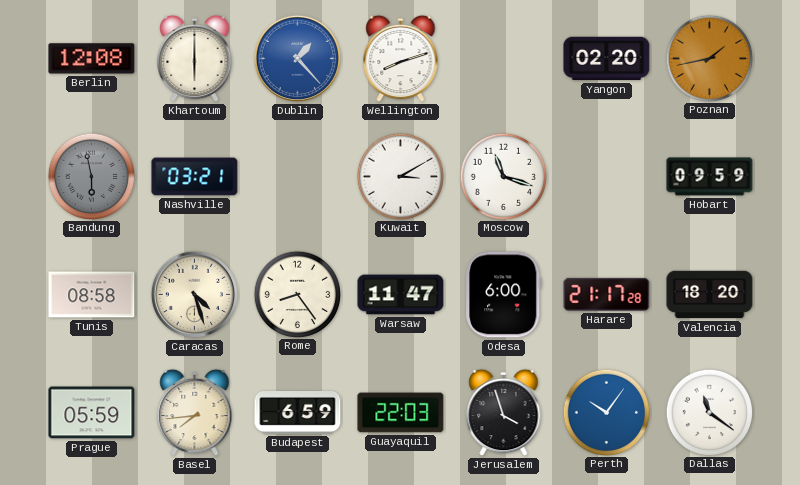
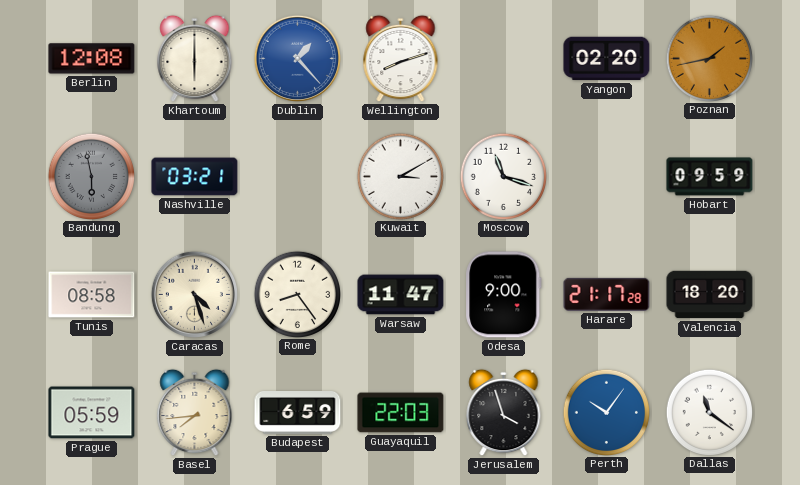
Odesa: 6:00 -> 9:00
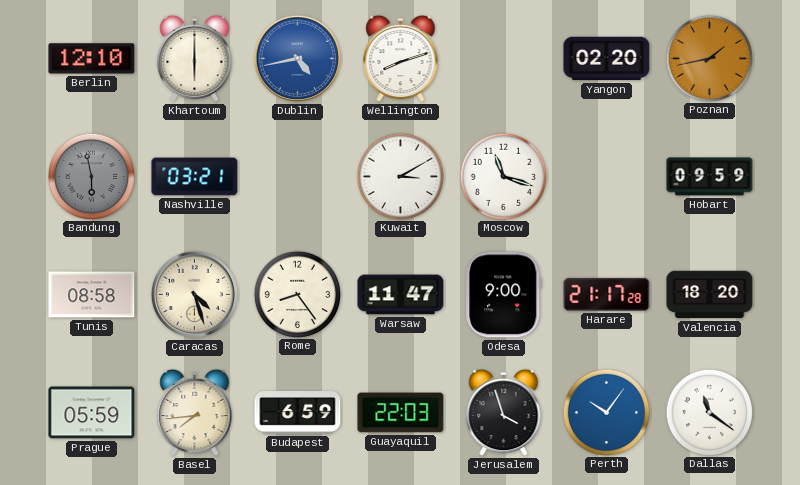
Berlin: 12:08 -> 12:10
Dublin: 1:23 -> 4:43
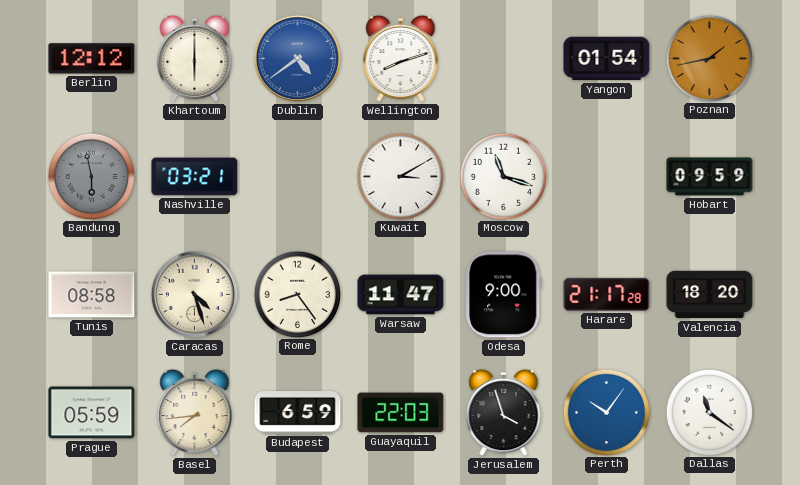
Berlin: 12:10 -> 12:12
Dublin: 4:43 -> 4:39
Yangon: 02:20 -> 01:54
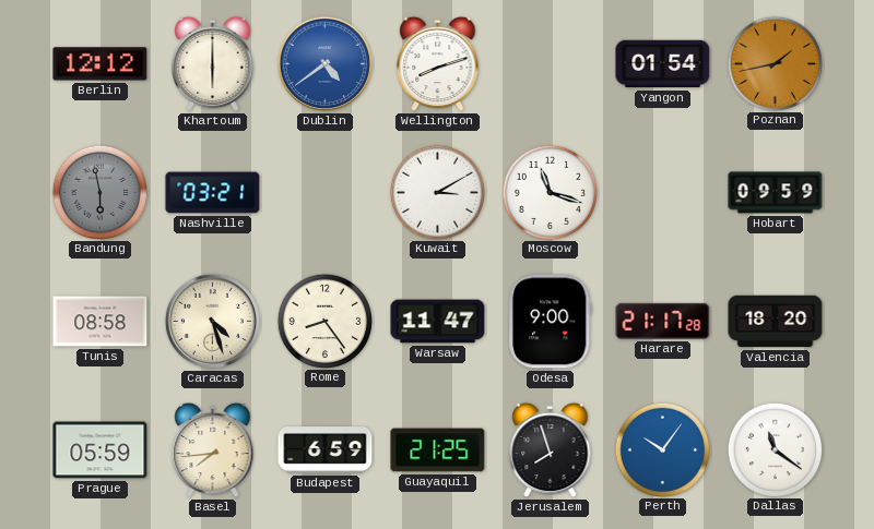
Guayaquil: 22:03 -> 21:25
Jerusalem: 3:57 -> 7:57
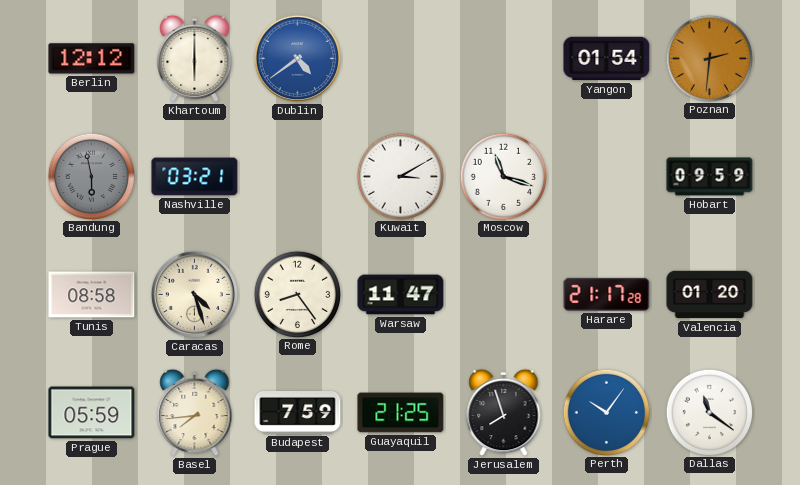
Wellington: 8:12 -> none
Poznan: 1:43 -> 2:31
Odesa: 9:00 -> none
Valencia: 18:20 -> 01:20
Budapest: 6:59 -> 7:59
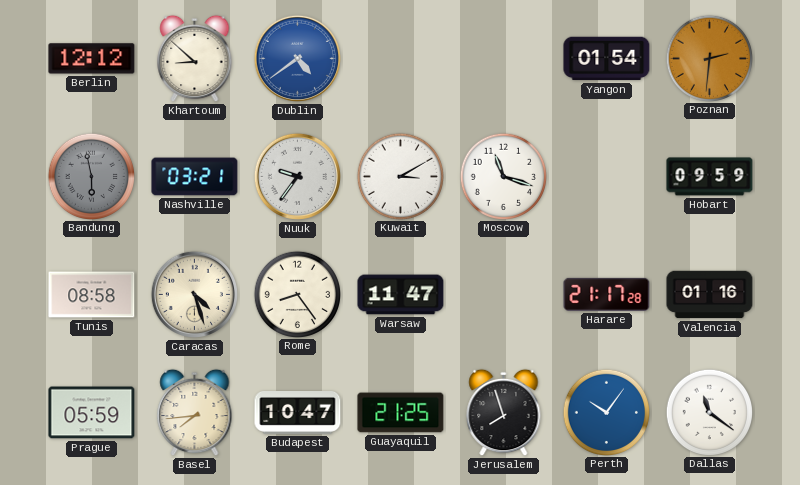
Khartoum: 6:00 -> 8:52
Nuuk: none -> 9:36
Valencia: 01:20 -> 01:16
Budapest: 7:59 -> 10:47
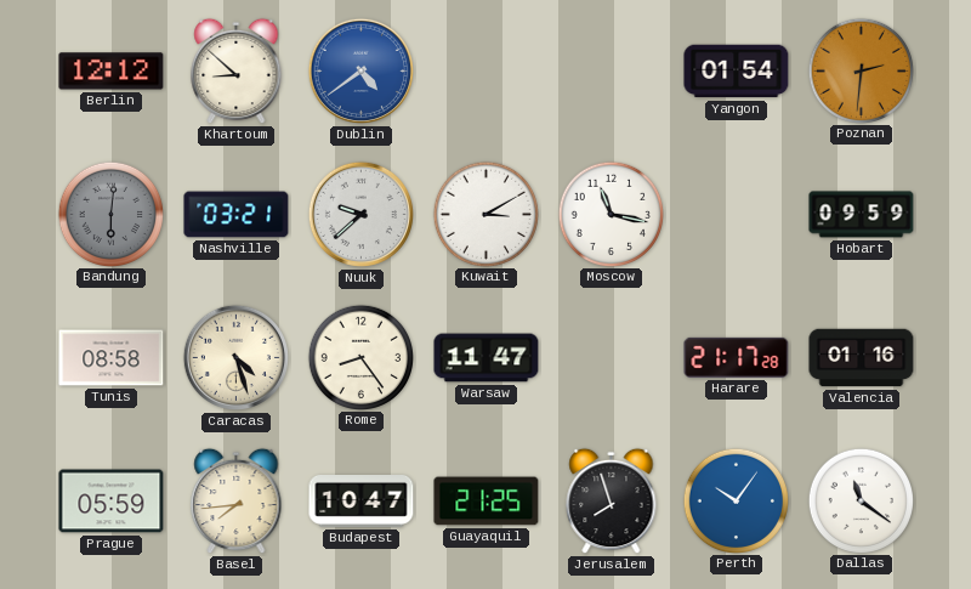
Bandung: 5:58 -> 6:01
Nuuk: 9:36 -> 9:38
Moscow: 11:18 -> 11:17
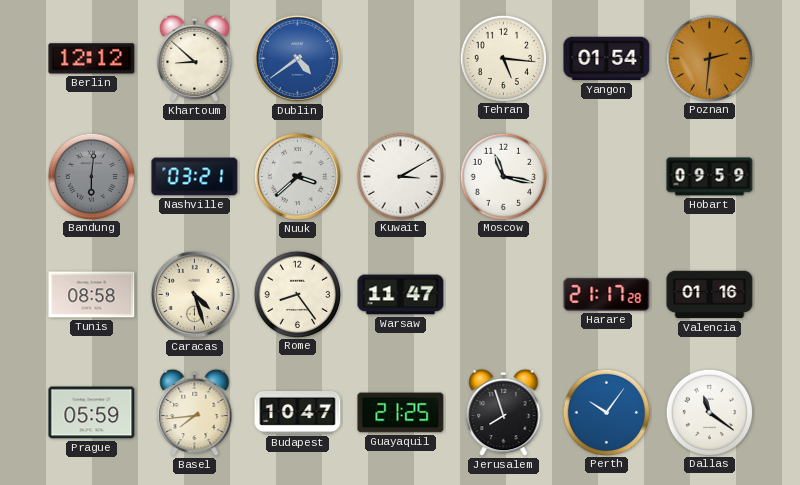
Tehran: none -> 5:16
Nuuk: 9:38 -> 3:38
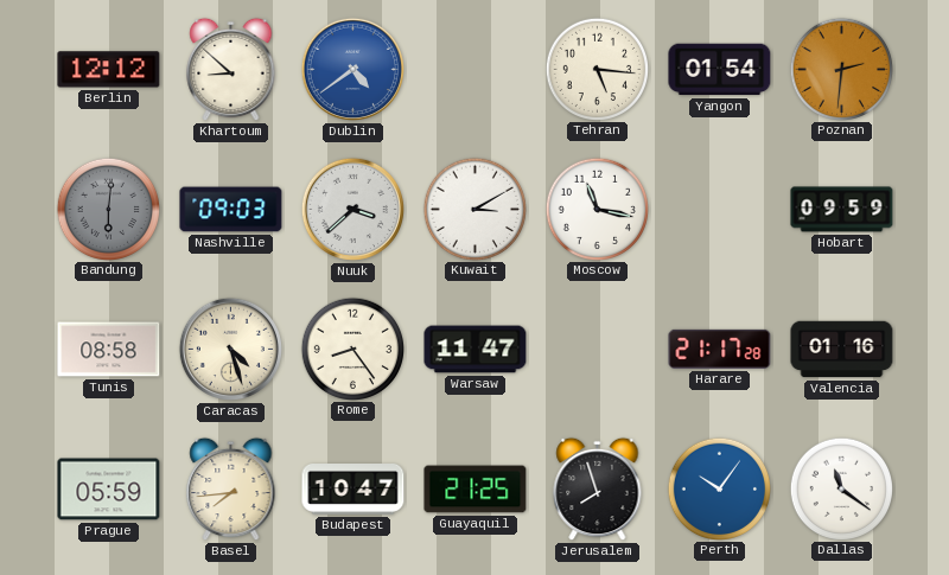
Nashville: 03:21 -> 09:03
